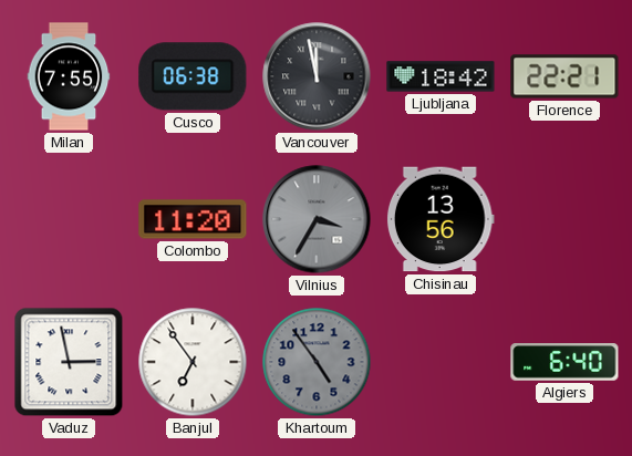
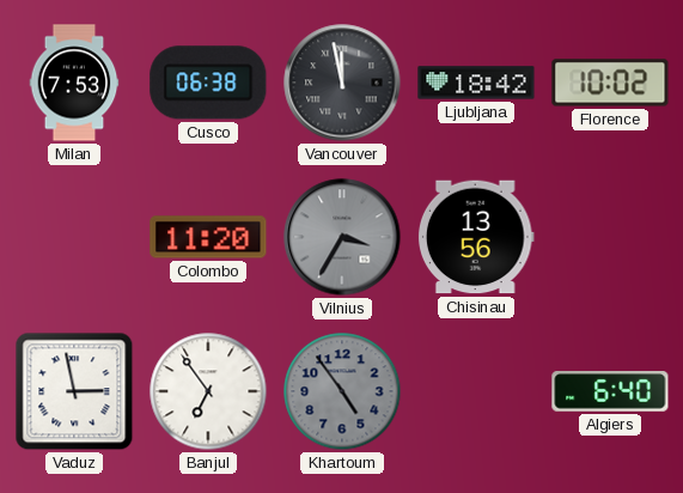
Milan: 7:55 -> 7:53
Florence: 22:21 -> 10:02
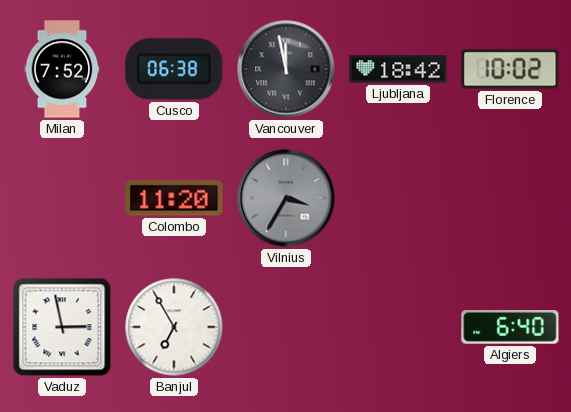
Milan: 7:53 -> 7:52
Chisinau: 13:56 -> none
Banjul: 6:54 -> 6:55
Khartoum: 4:54 -> none
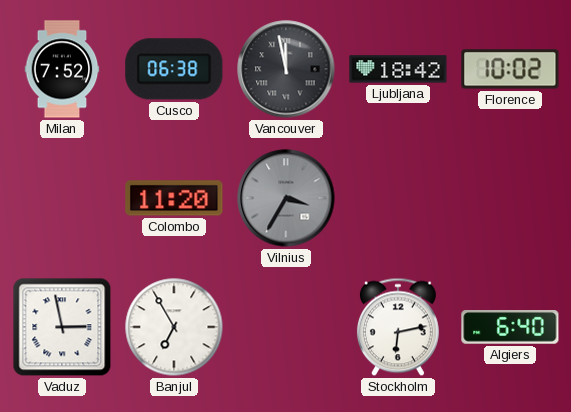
Stockholm: none -> 6:13
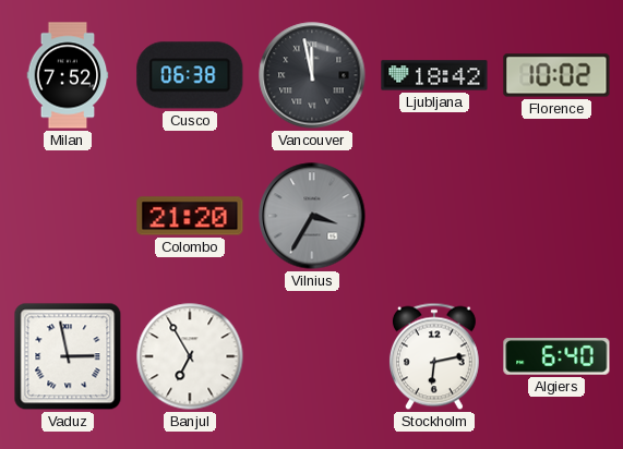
Colombo: 11:20 -> 21:20
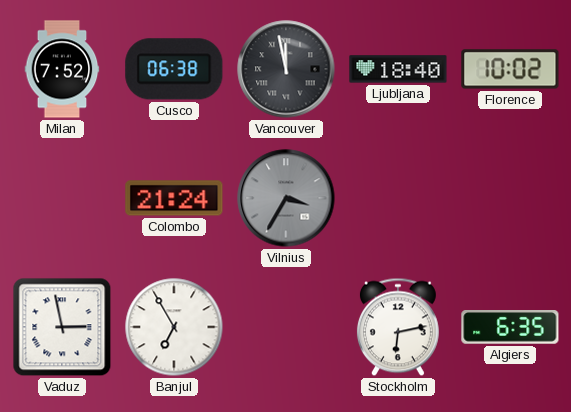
Ljubljana: 18:42 -> 18:40
Colombo: 21:20 -> 21:24
Algiers: 6:40 -> 6:35
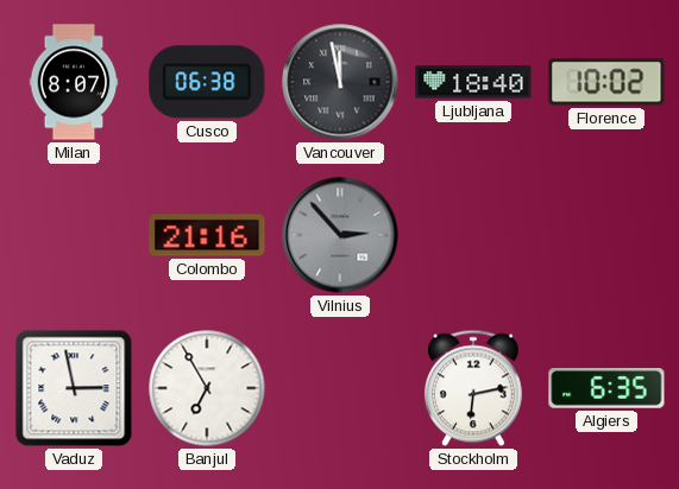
Milan: 7:52 -> 8:07
Colombo: 21:24 -> 21:16
Vilnius: 3:35 -> 2:53
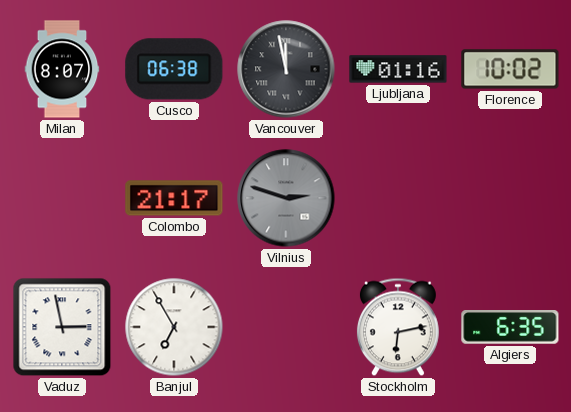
Ljubljana: 18:40 -> 01:16
Colombo: 21:16 -> 21:17
Vilnius: 2:53 -> 2:48
